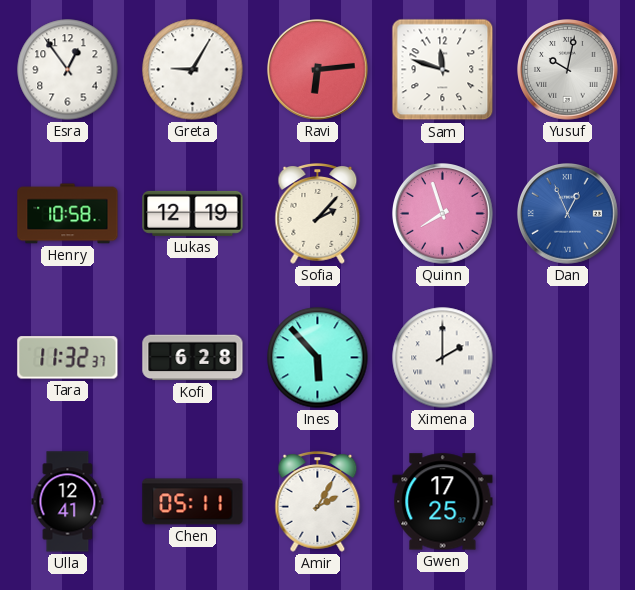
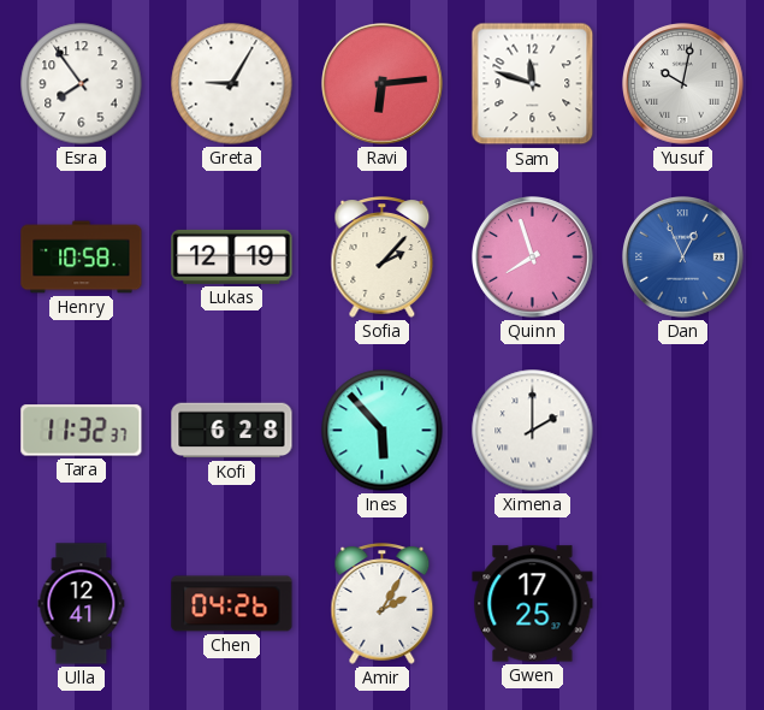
Esra: 12:54 -> 7:54
Chen: 05:11 -> 04:26
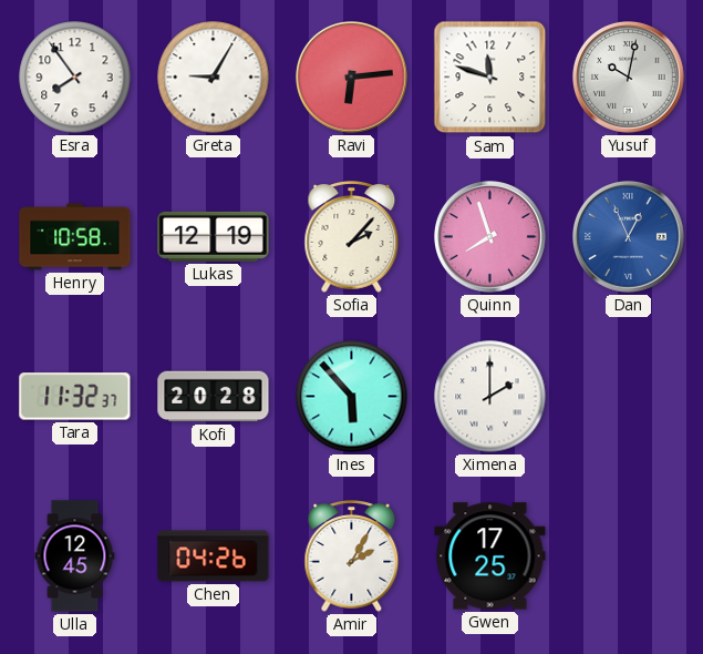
Kofi: 6:28 -> 20:28
Ulla: 12:41 -> 12:45
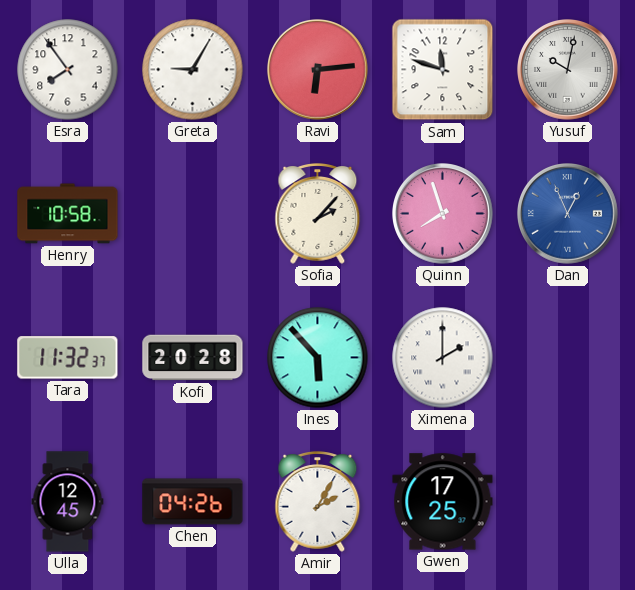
Lukas: 12:19 -> none
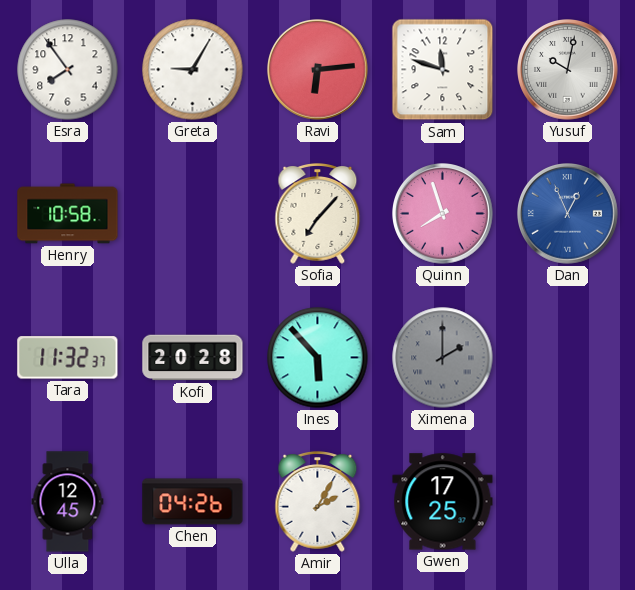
Sofia: 2:07 -> 7:07
Ximena dial: white -> grey
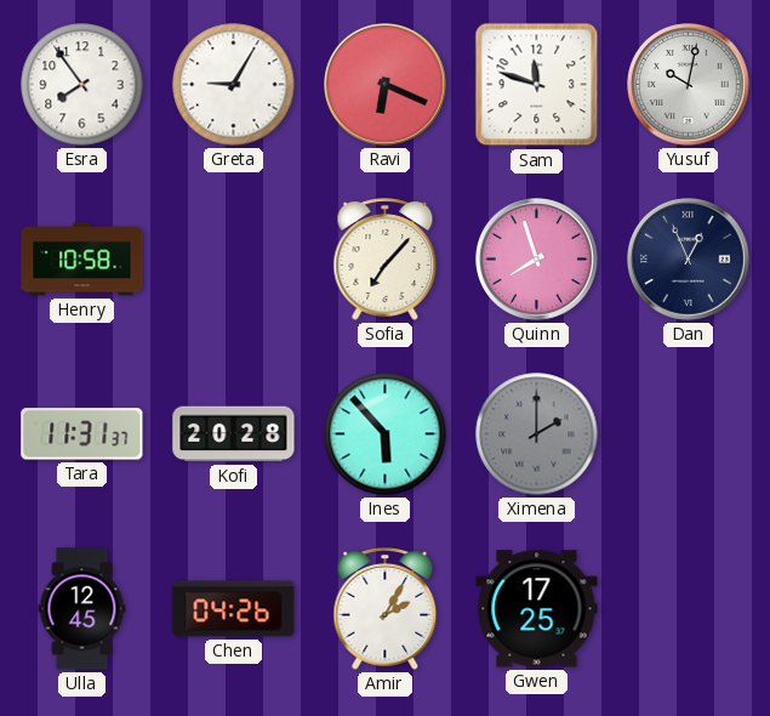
Ravi: 6:14 -> 6:19
Dan dial: blue -> navy
Tara: 11:32 -> 11:31
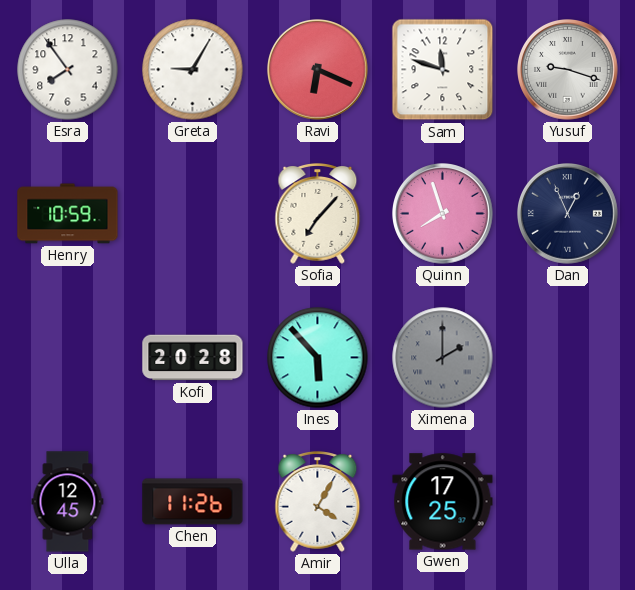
Yusuf: 10:02 -> 9:18
Henry: 10:58 -> 10:59
Tara: 11:31 -> none
Chen: 04:26 -> 11:26
Amir: 2:05 -> 4:05
